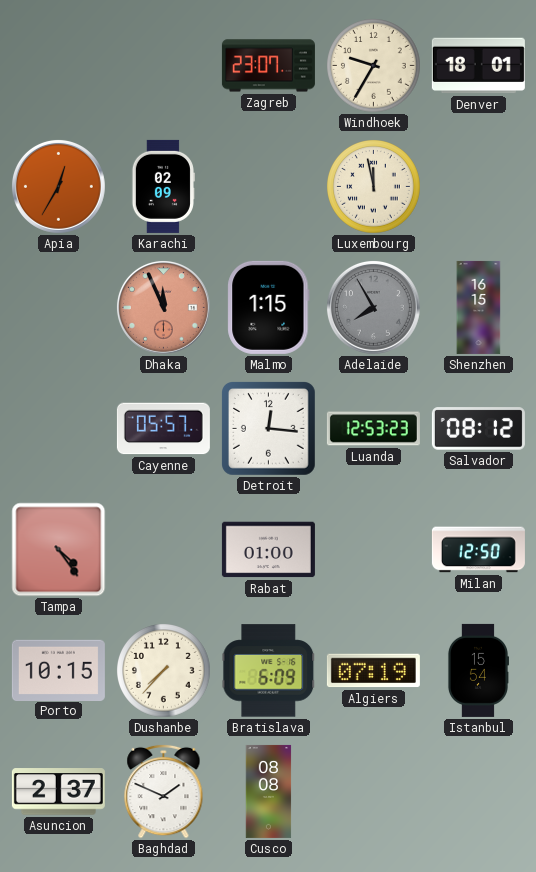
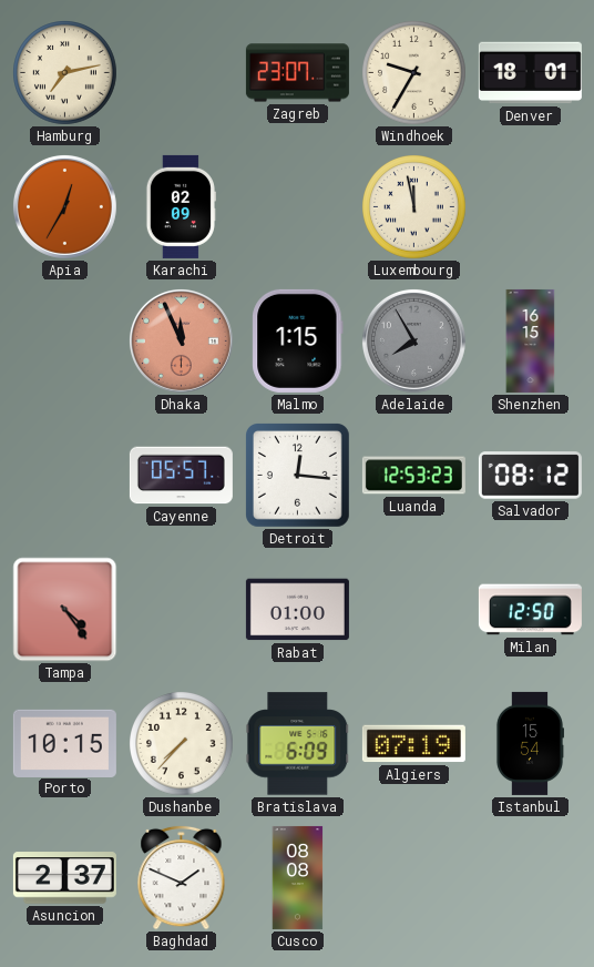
Hamburg: none -> 7:13
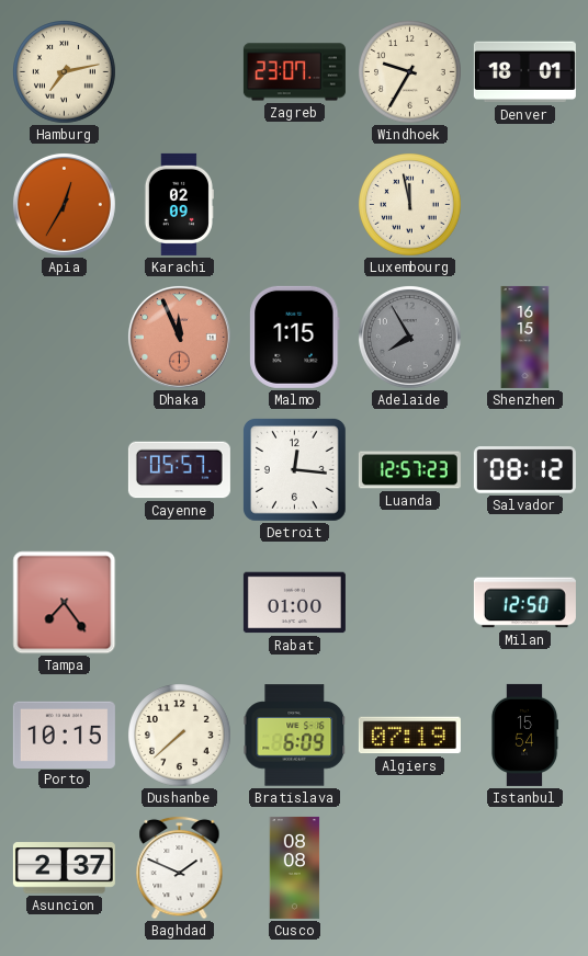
Luanda: 12:53 -> 12:57
Tampa: 4:24 -> 7:24
Dushanbe: 7:37 -> 7:38
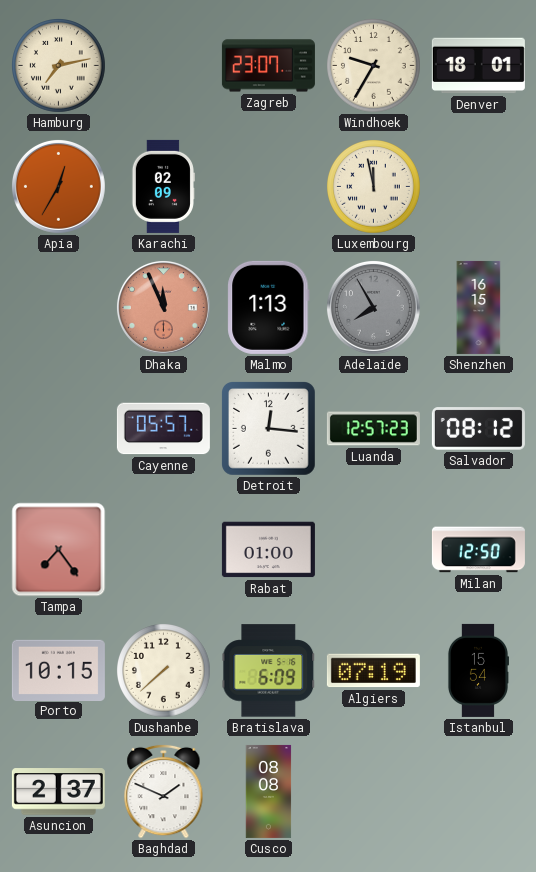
Malmo: 1:15 -> 1:13
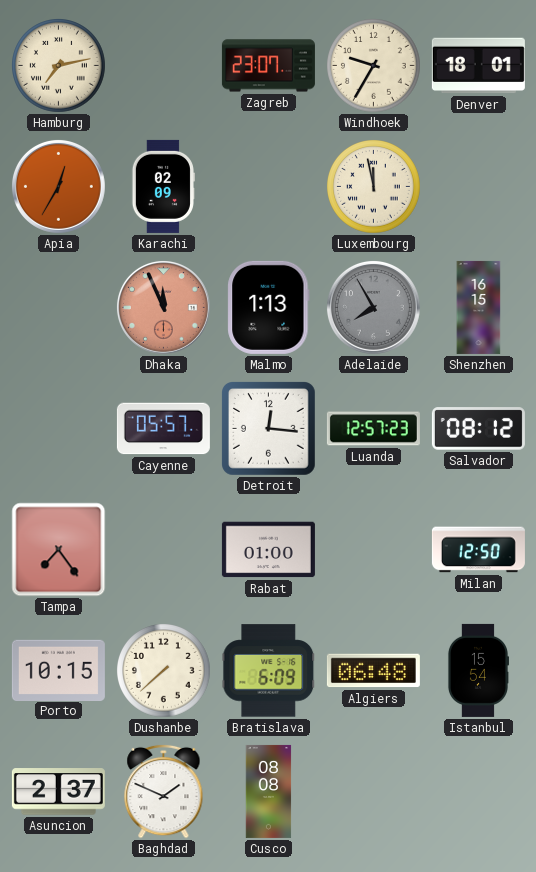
Algiers: 07:19 -> 06:48
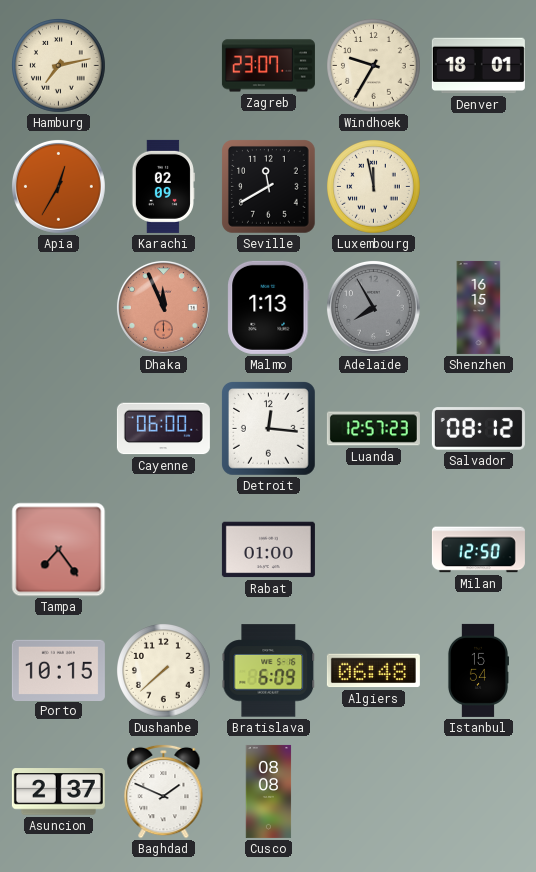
Seville: none -> 11:40
Cayenne: 05:57 -> 06:00
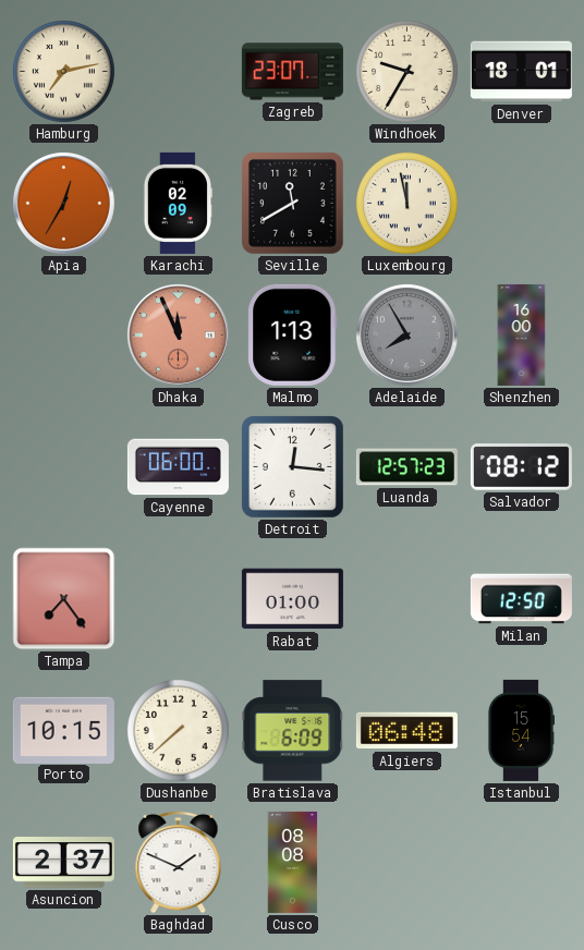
Shenzhen: 16:15 -> 16:00
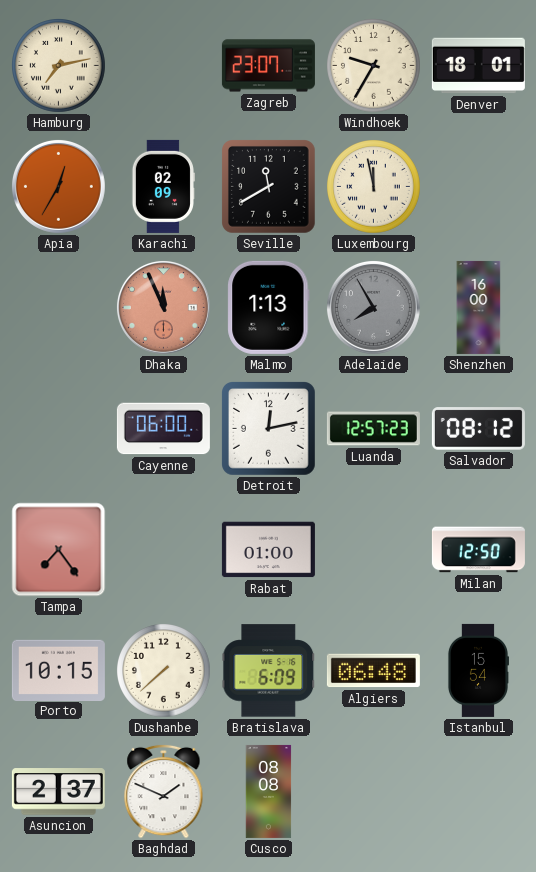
Detroit: 12:16 -> 12:13
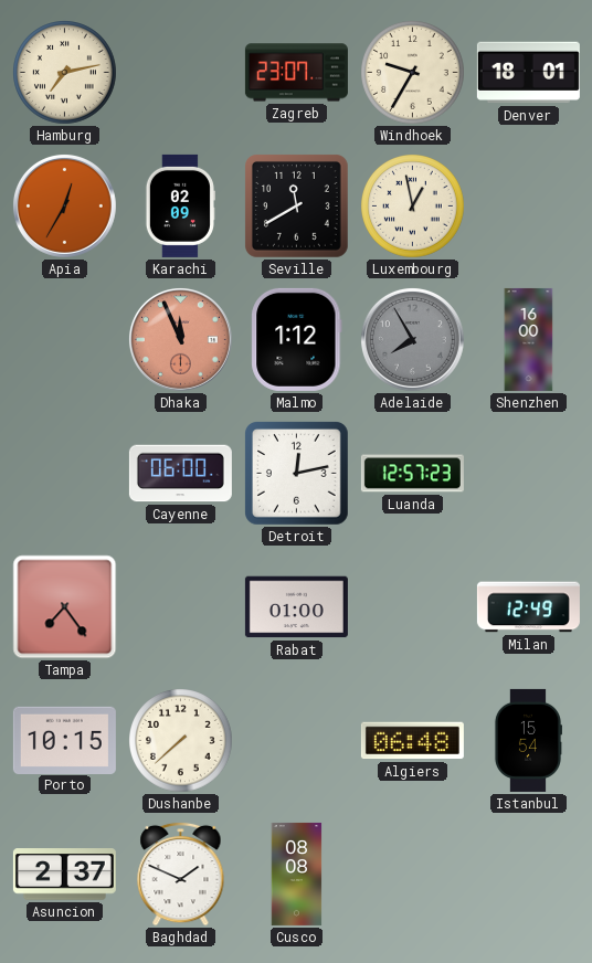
Luxembourg: 11:58 -> 12:58
Malmo: 1:13 -> 1:12
Salvador: 08:12 -> none
Milan: 12:50 -> 12:49
Bratislava: 6:09 -> none
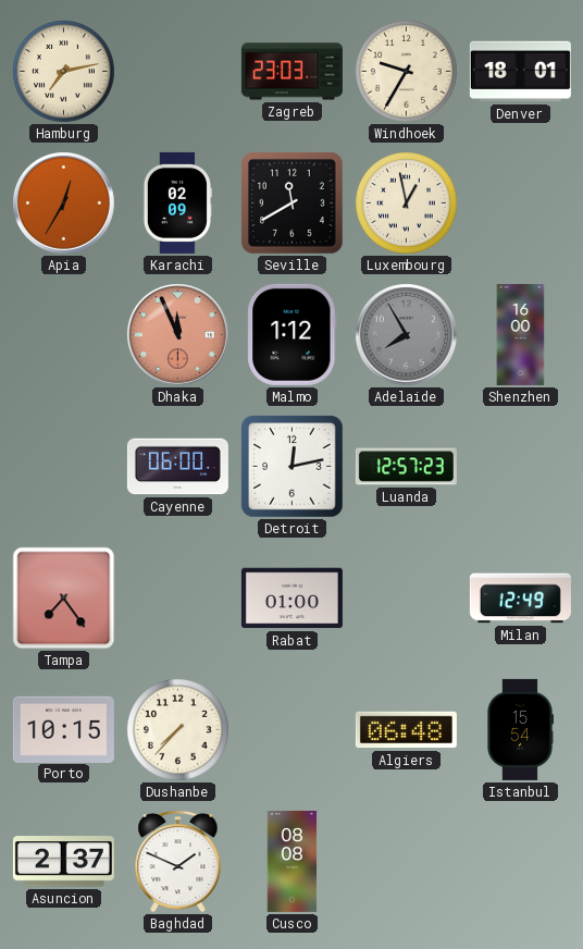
Zagreb: 23:07 -> 23:03
Dushanbe: 7:38 -> 7:37
